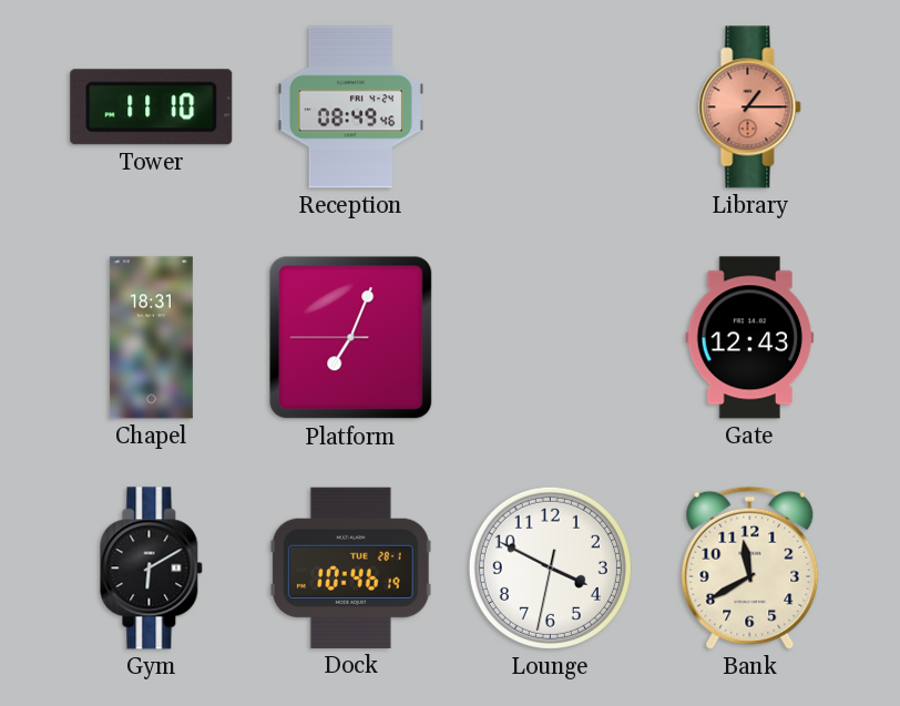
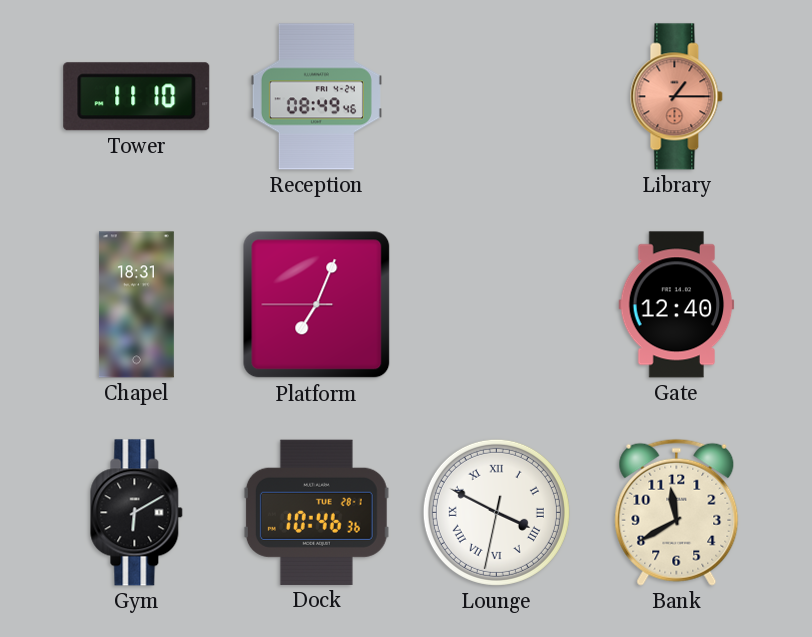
Gate: 12:43 -> 12:40
Dock: 10:46:19 -> 10:46:36
Lounge numerals: Arabic -> Roman
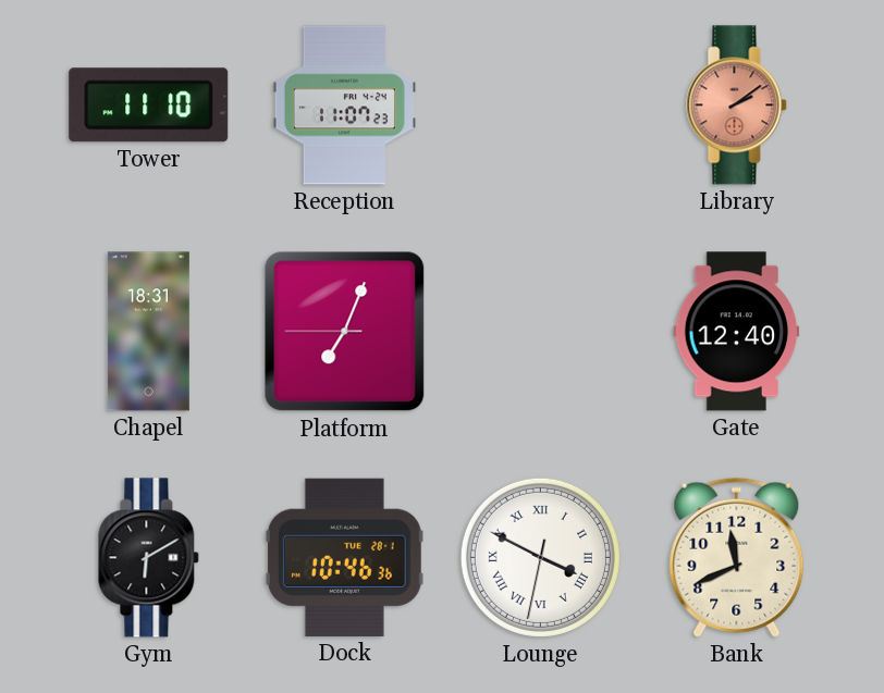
Reception: 08:49 -> 11:07
Library: 1:15 -> 2:09
Bank: 11:40 -> 11:41
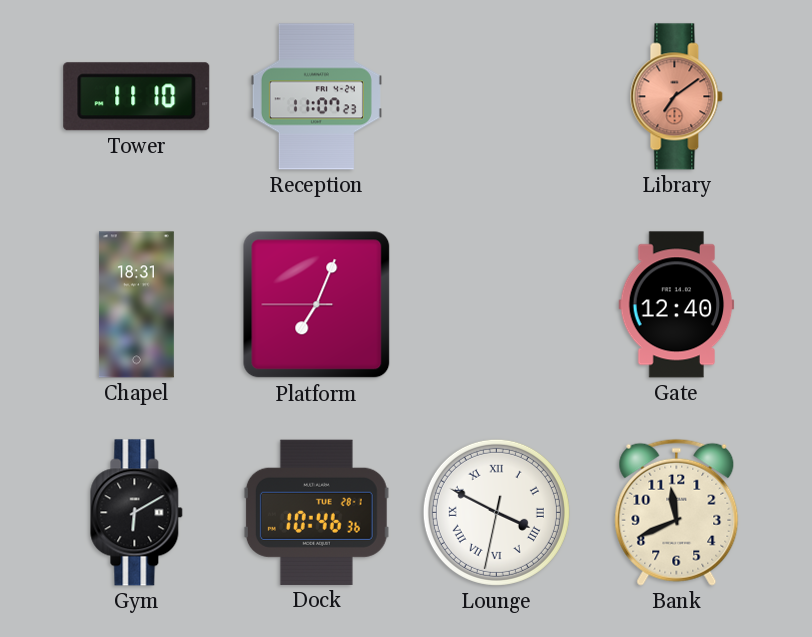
Library: 2:09 -> 7:09
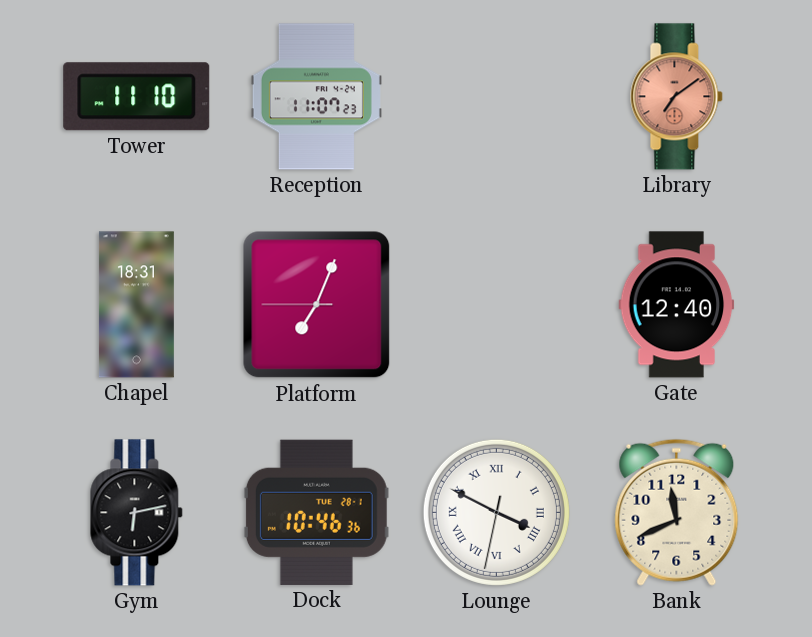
Gym: 6:10 -> 6:13
